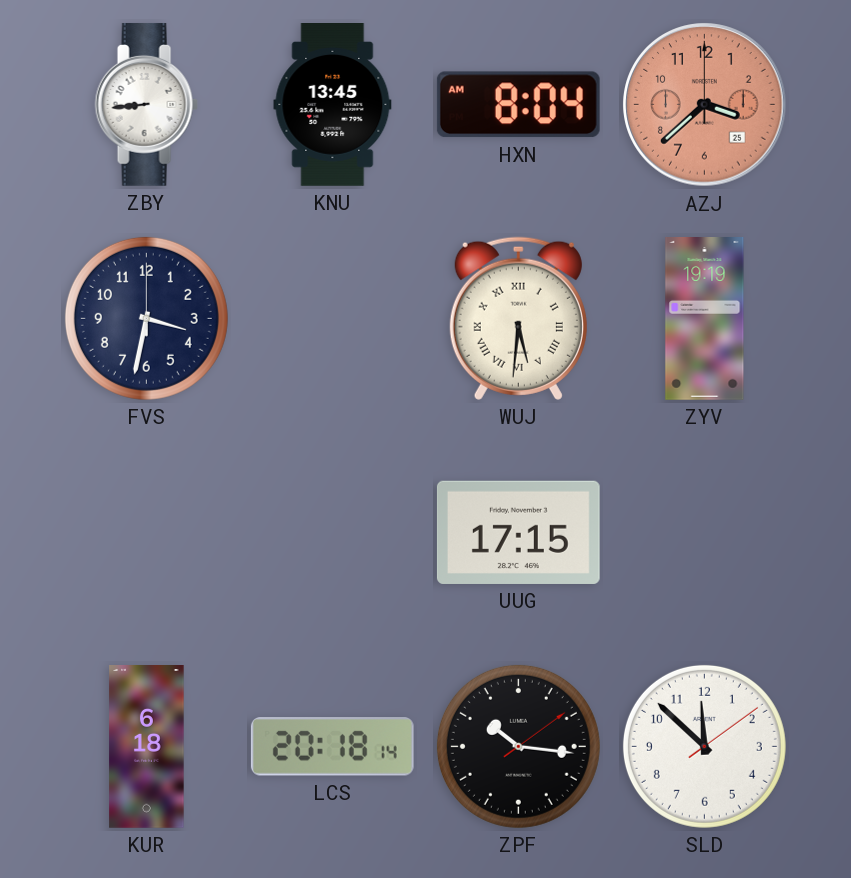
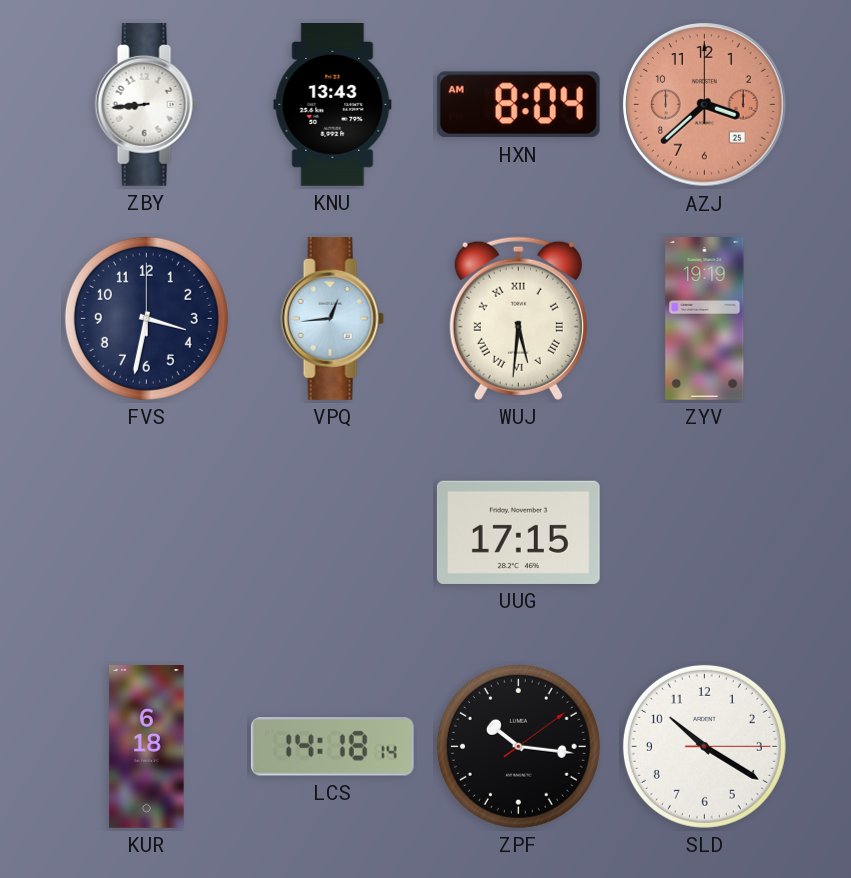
KNU: 13:45 -> 13:43
VPQ: none -> 12:44
LCS: 20:18 -> 14:18
SLD: 11:52 -> 10:20
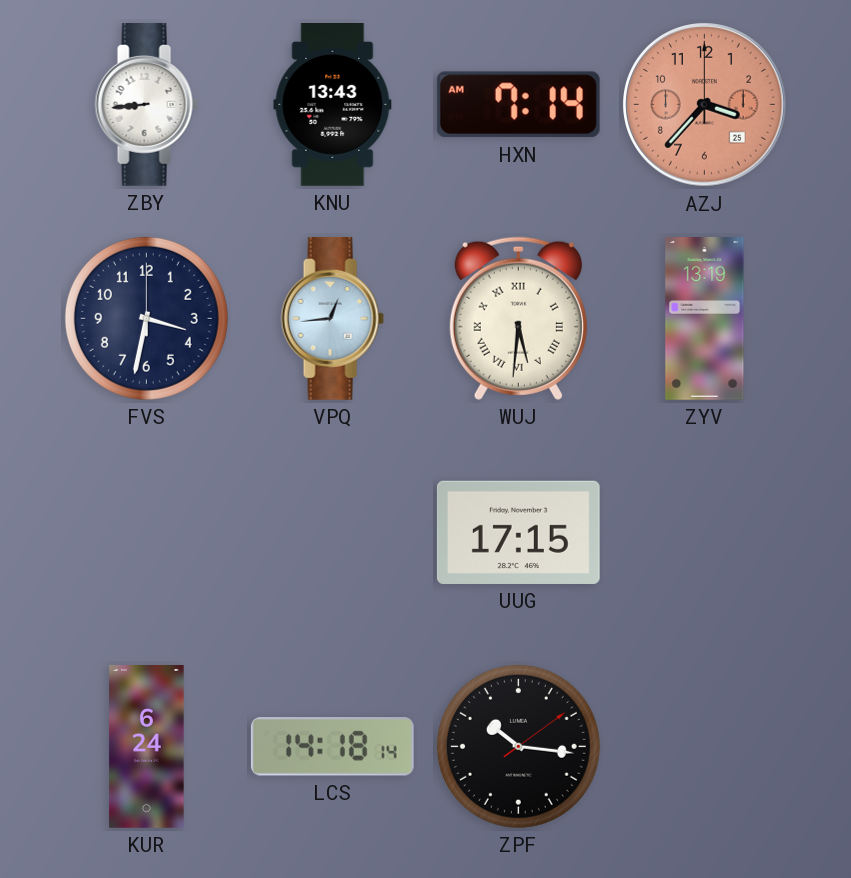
HXN: 8:04 -> 7:14
AZJ: 3:38 -> 3:37
ZYV: 19:19 -> 13:19
KUR: 6:18 -> 6:24
SLD: 10:20 -> none
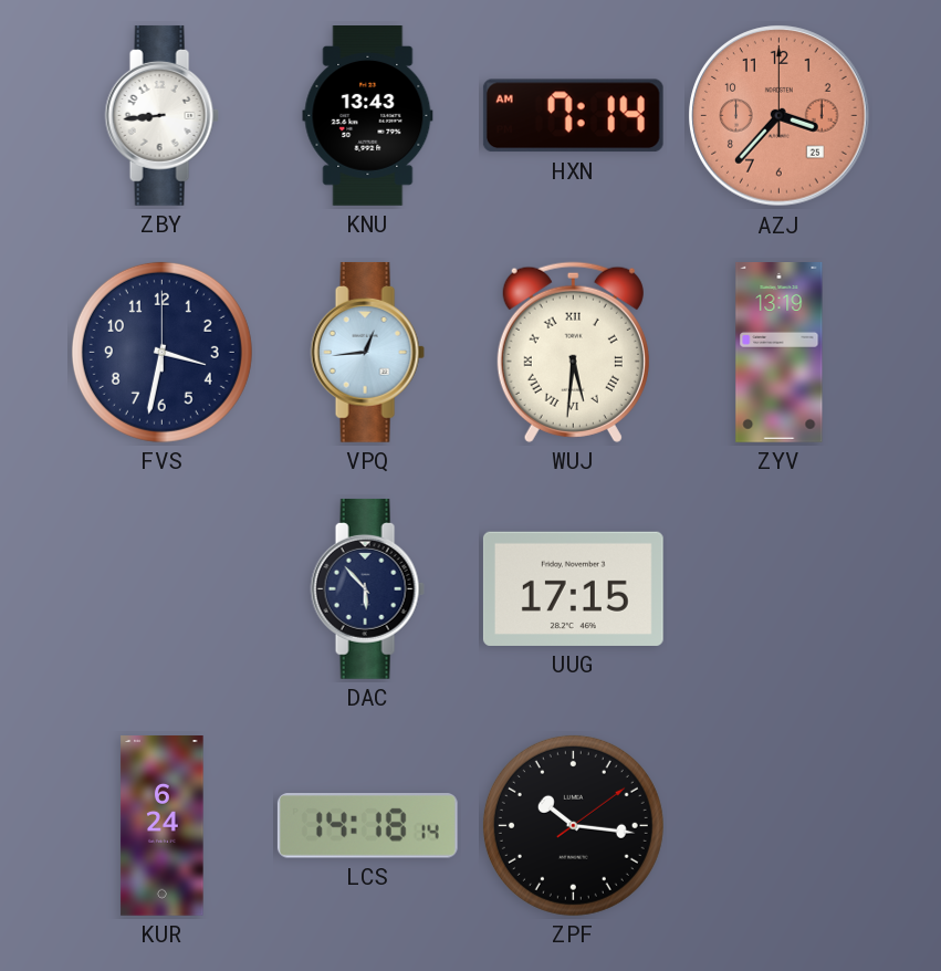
DAC: none -> 5:53
